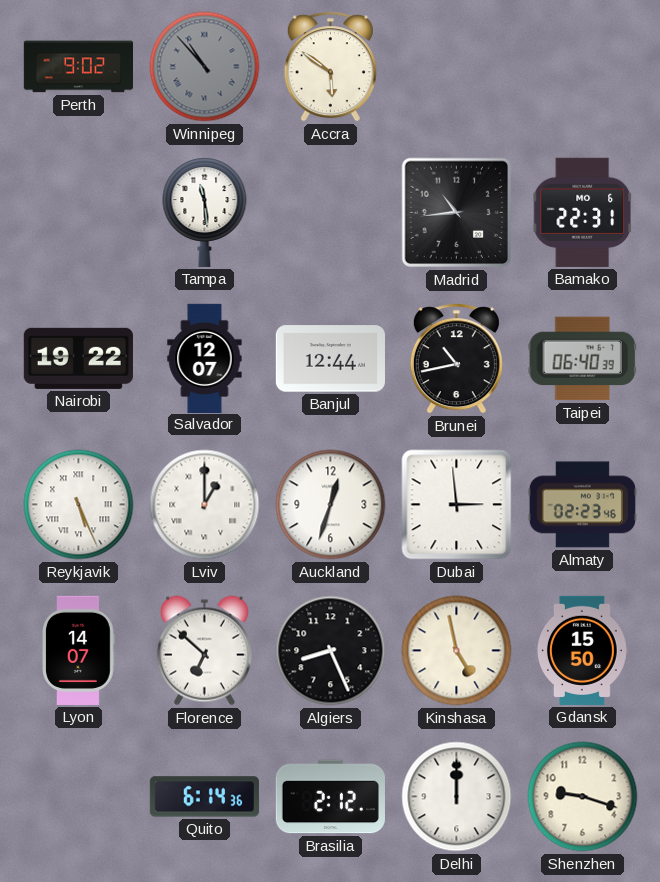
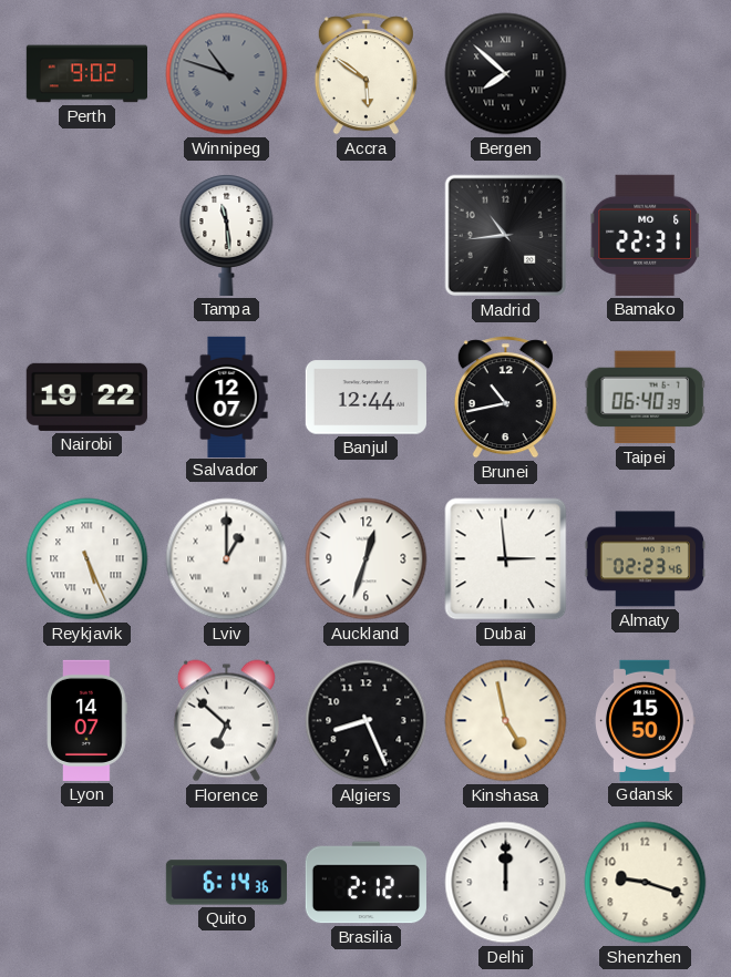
Winnipeg: 10:53 -> 10:48
Bergen: none -> 7:52
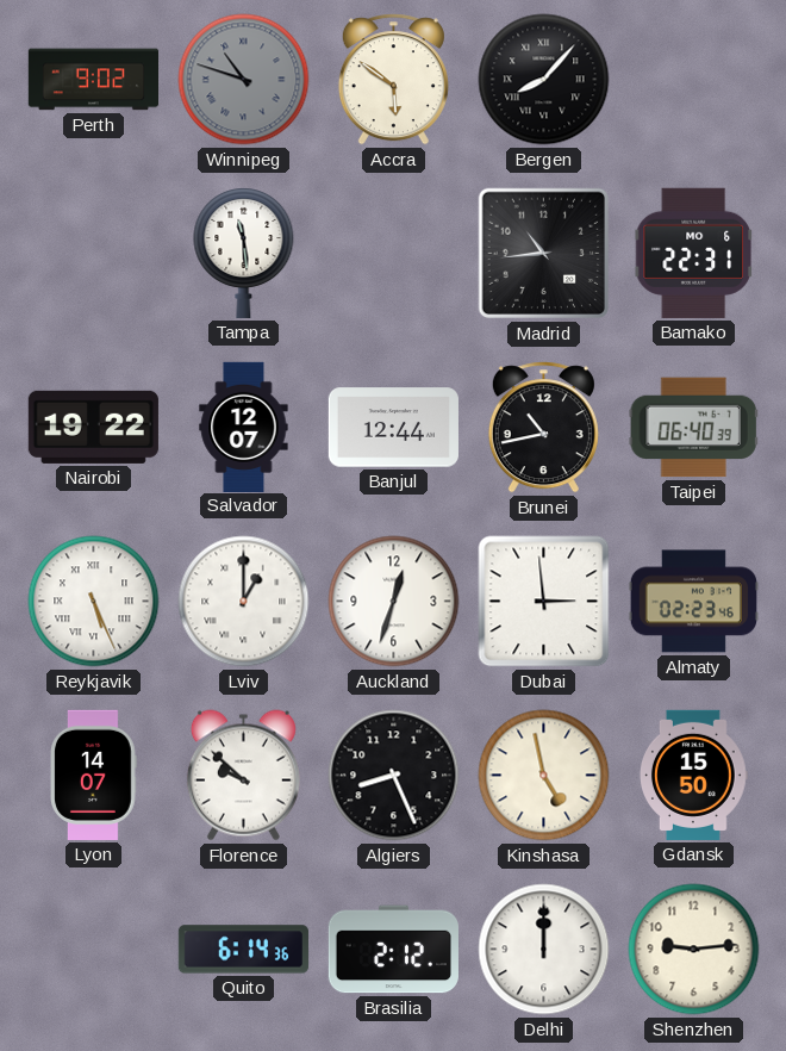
Bergen: 7:52 -> 8:07
Florence: 6:52 -> 9:52
Shenzhen: 9:18 -> 9:14
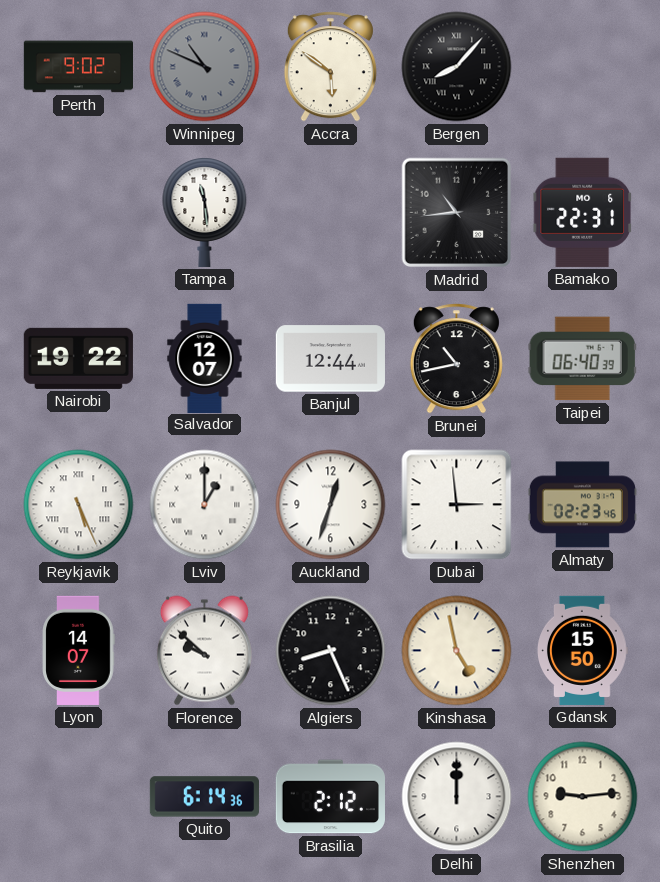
Winnipeg: 10:48 -> 10:49
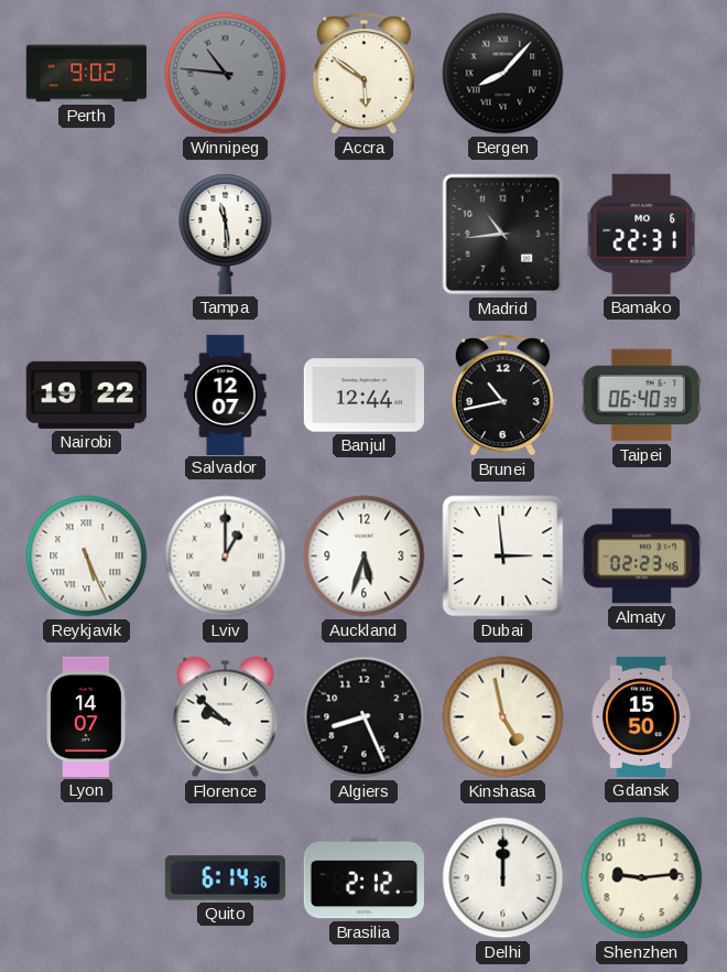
Winnipeg: 10:49 -> 10:46
Auckland: 12:33 -> 5:33
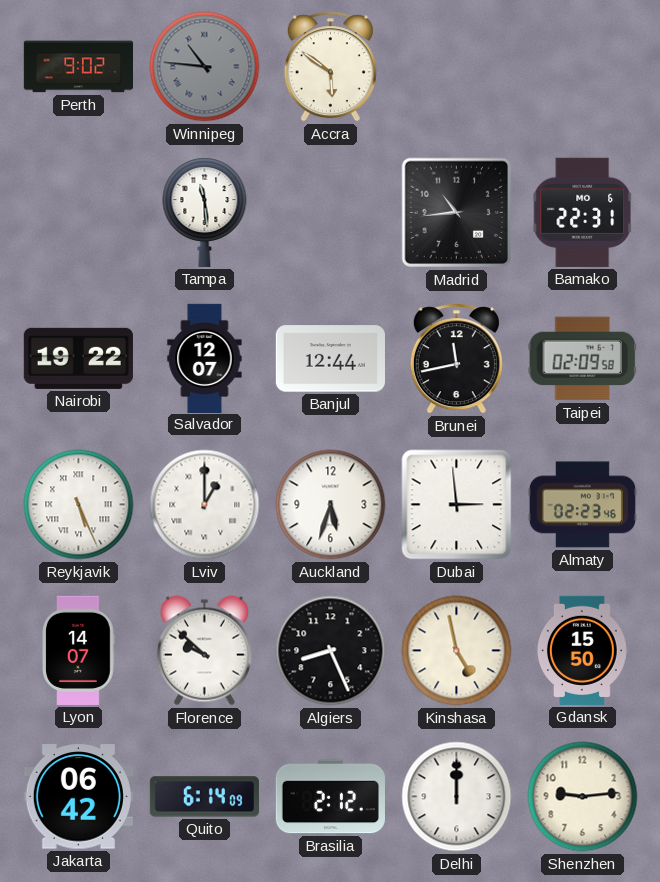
Bergen: 8:07 -> none
Brunei: 10:43 -> 11:43
Taipei: 06:40 -> 02:09
Jakarta: none -> 06:42
Quito: 6:14:36 -> 6:14:09
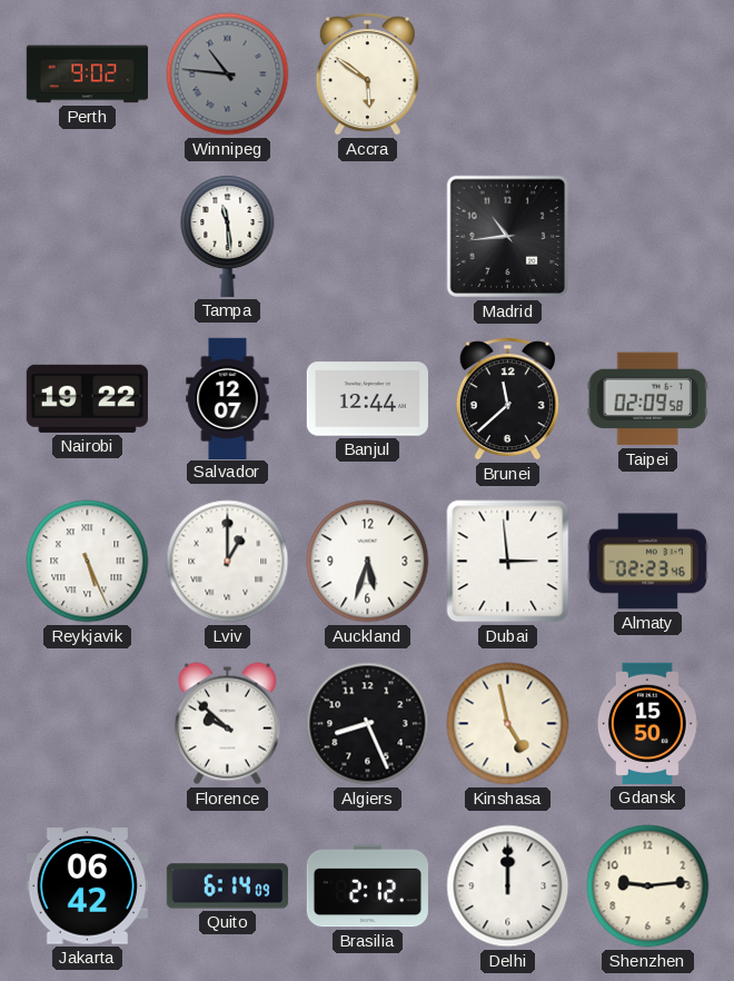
Bamako: 22:31 -> none
Brunei: 11:43 -> 11:38
Lyon: 14:07 -> none
